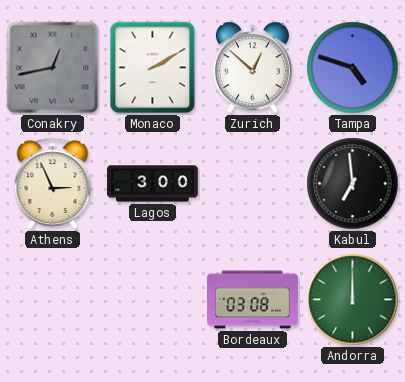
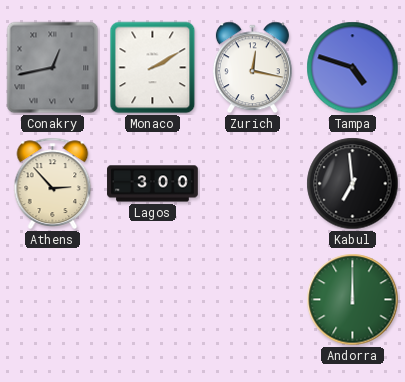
Zurich: 12:52 -> 12:17
Athens: 2:56 -> 2:53
Bordeaux: 03:08 -> none
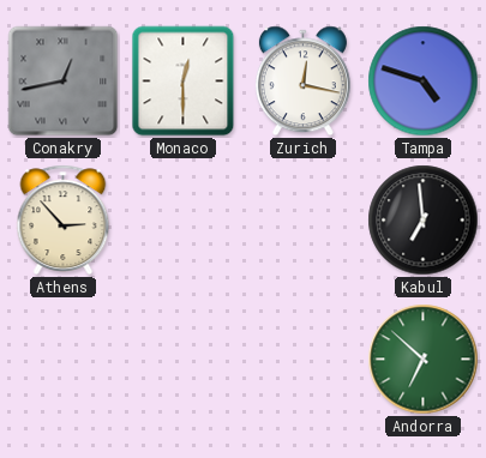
Monaco: 2:10 -> 12:30
Lagos: 3:00 -> none
Andorra: 12:00 -> 6:52
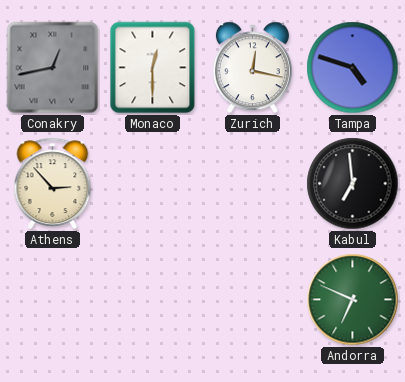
Andorra: 6:52 -> 6:49
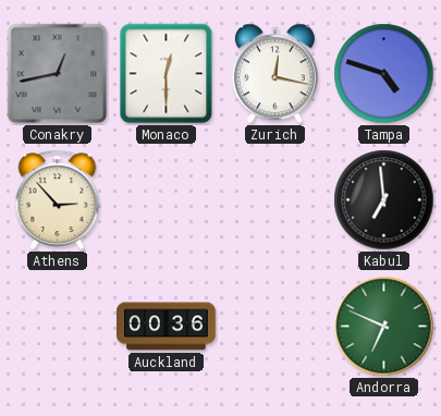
Auckland: none -> 00:36
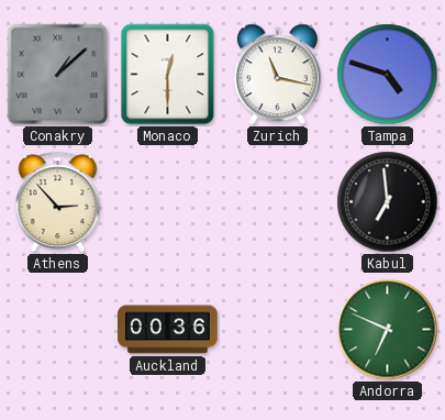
Conakry: 12:43 -> 1:08
Zurich: 12:17 -> 11:17
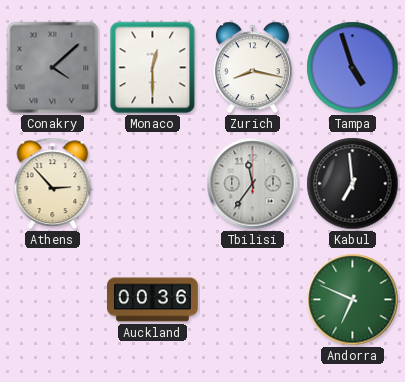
Conakry: 1:08 -> 4:08
Zurich: 11:17 -> 8:17
Tampa: 4:48 -> 4:57
Tbilisi: none -> 11:36
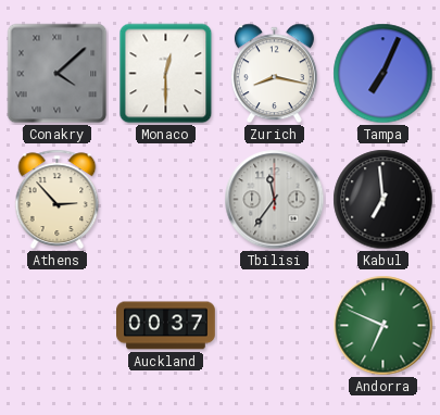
Tampa: 4:57 -> 7:04
Auckland: 00:36 -> 00:37
